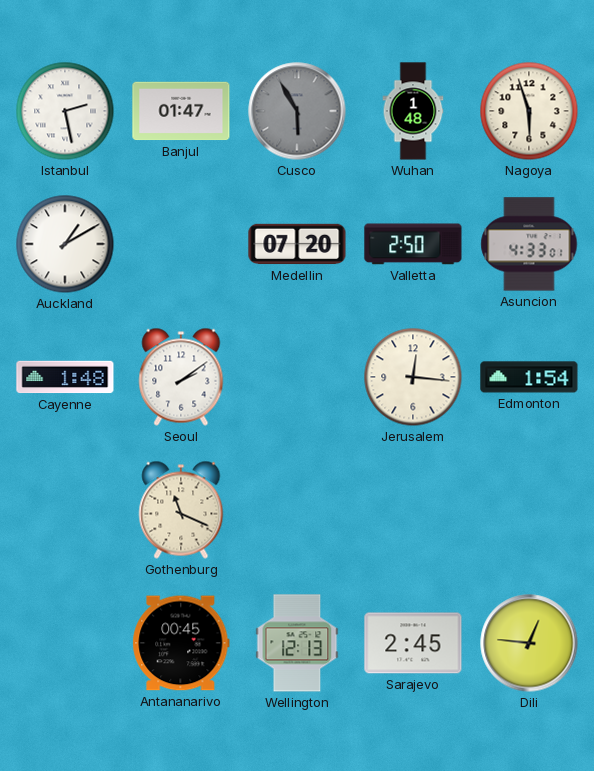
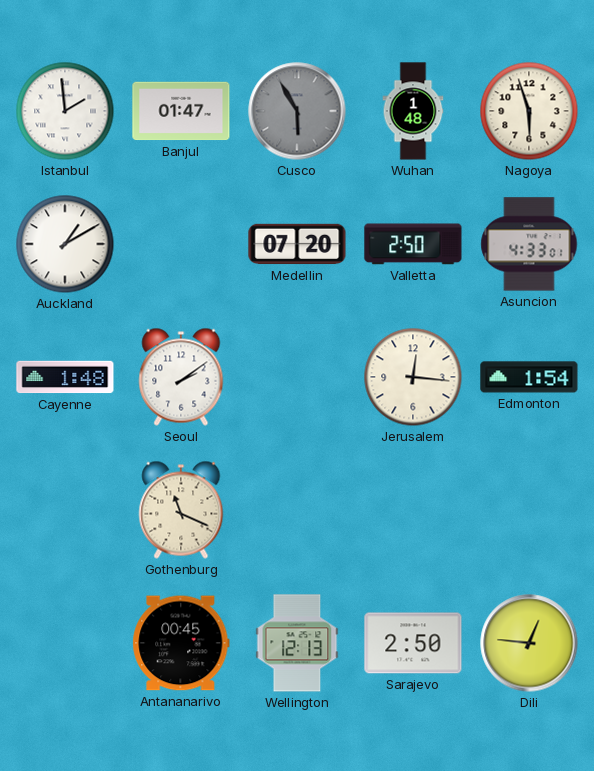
Istanbul: 2:28 -> 1:59
Sarajevo: 2:45 -> 2:50
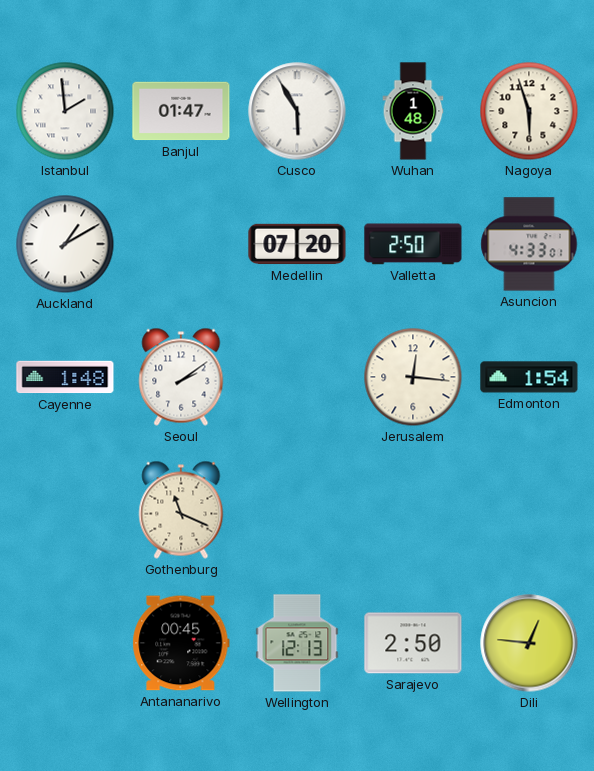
Cusco dial: grey -> white
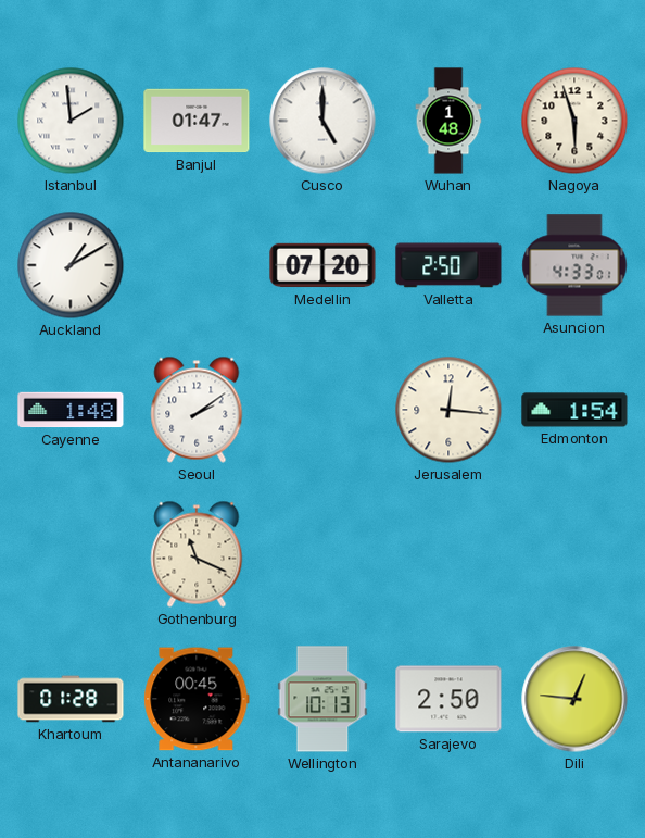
Cusco: 5:55 -> 5:00
Khartoum: none -> 01:28
Wellington: 12:13 -> 10:13
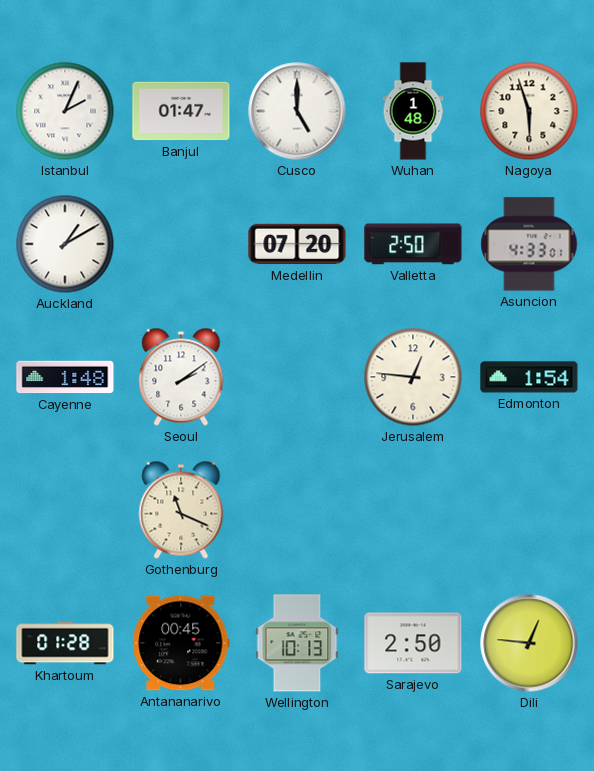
Istanbul: 1:59 -> 2:04
Jerusalem: 12:16 -> 12:46
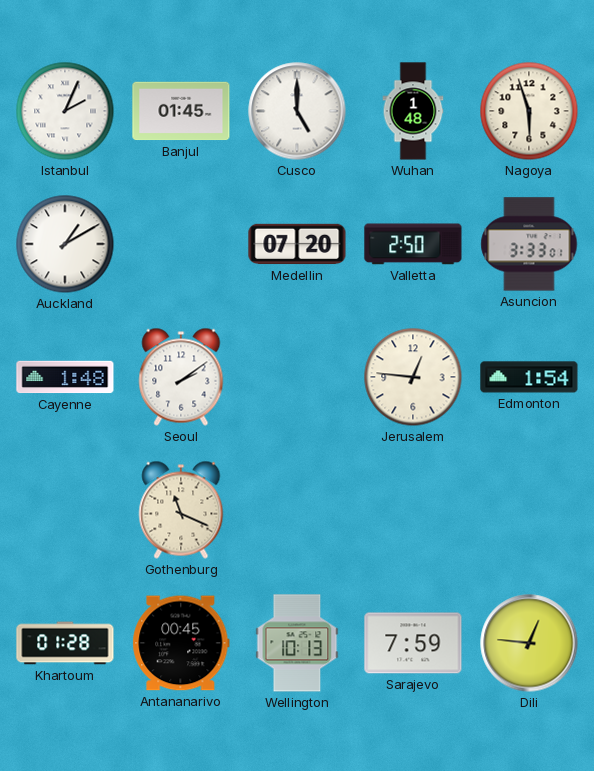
Banjul: 01:47 -> 01:45
Asuncion: 4:33 -> 3:33
Sarajevo: 2:50 -> 7:59
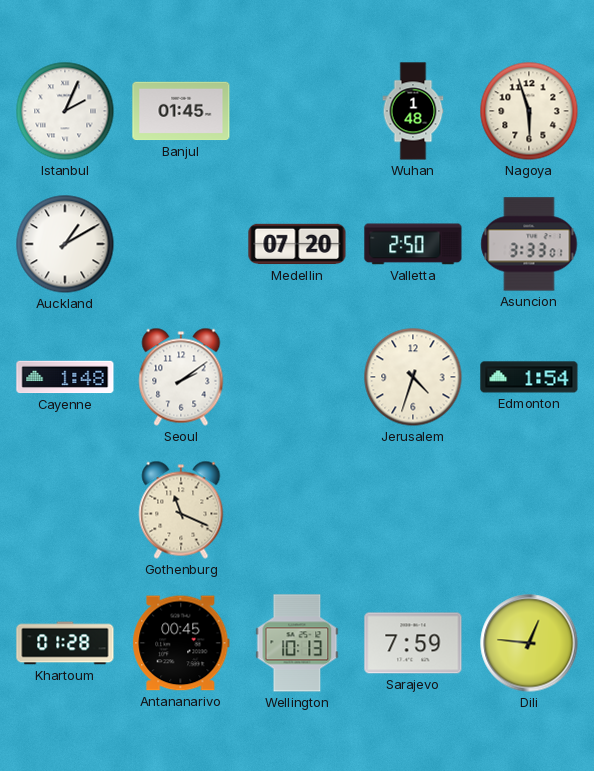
Cusco: 5:00 -> none
Jerusalem: 12:46 -> 4:33
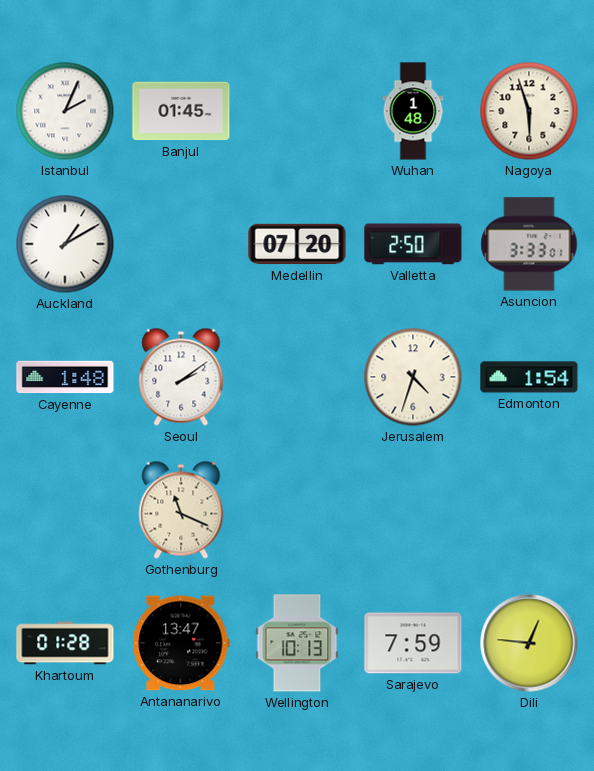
Antananarivo: 00:45 -> 13:47
